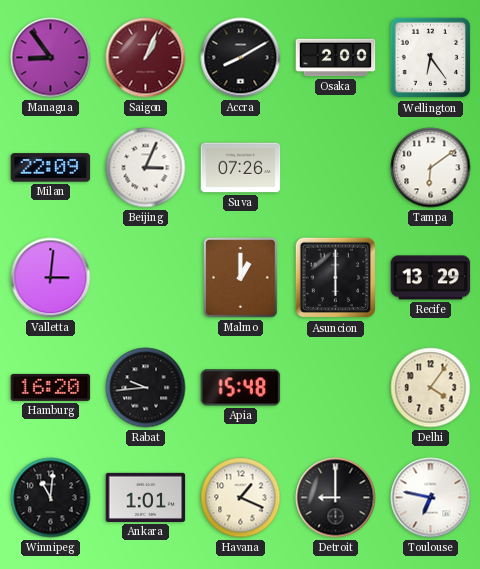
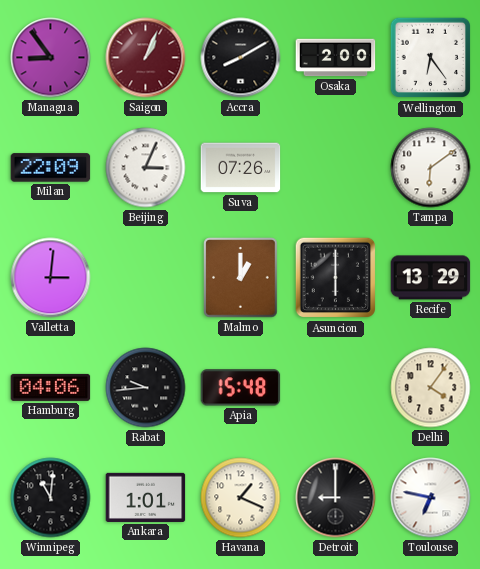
Hamburg: 16:20 -> 04:06
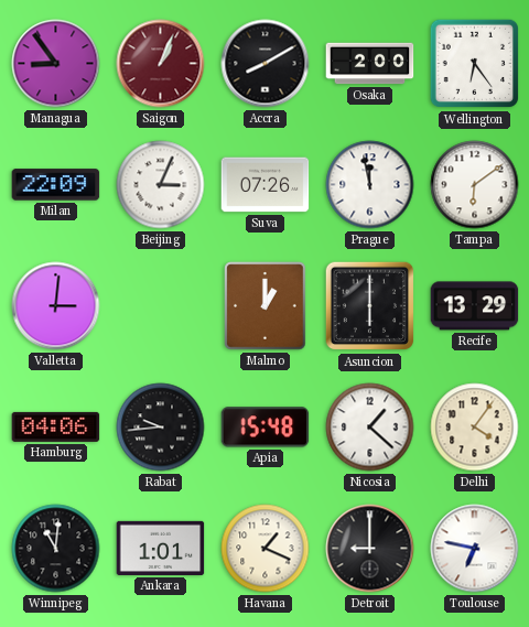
Prague: none -> 11:58
Nicosia: none -> 1:22
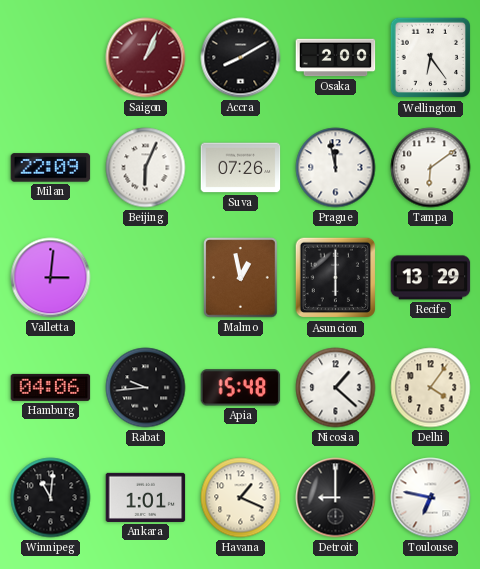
Managua: 8:54 -> none
Beijing: 3:04 -> 6:04
Malmo: 1:00 -> 12:58
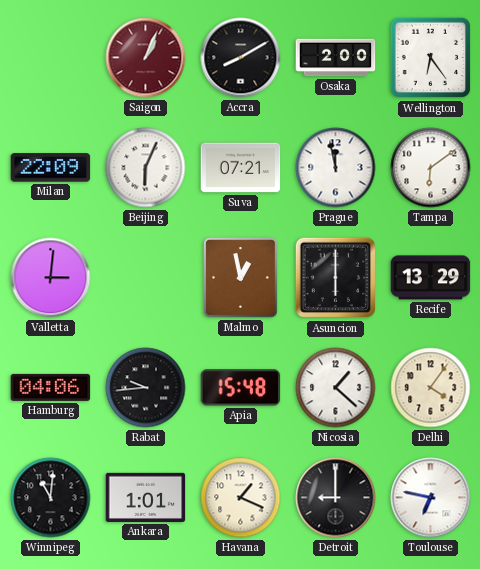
Suva: 07:26 -> 07:21
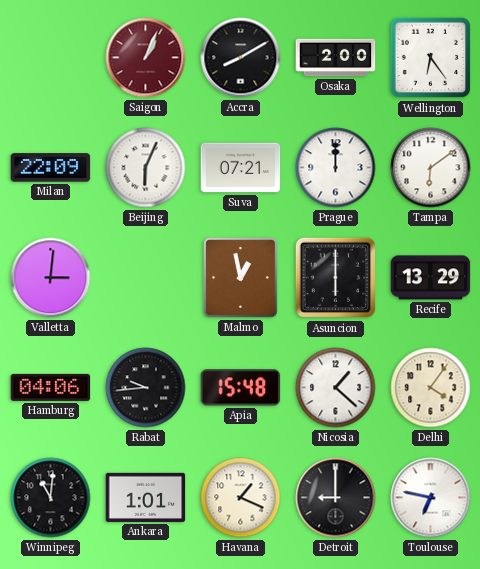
Prague: 11:58 -> 12:00
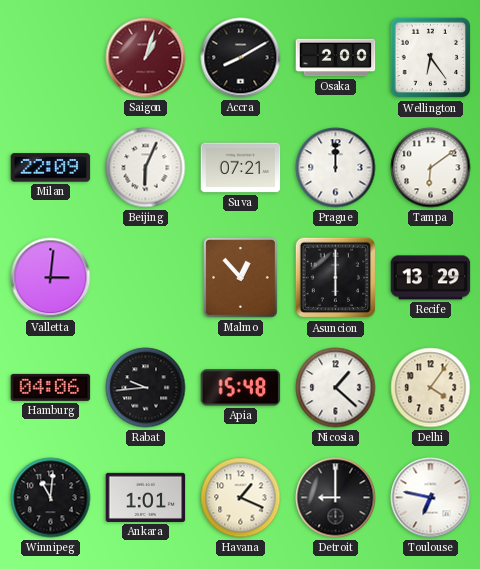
Saigon: 1:04 -> 1:03
Malmo: 12:58 -> 12:53
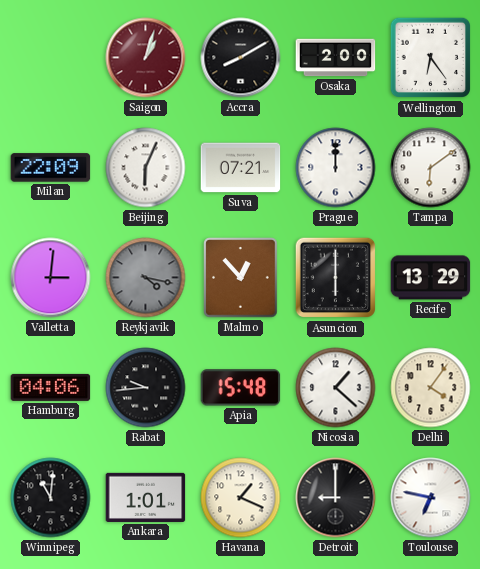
Reykjavik: none -> 4:17
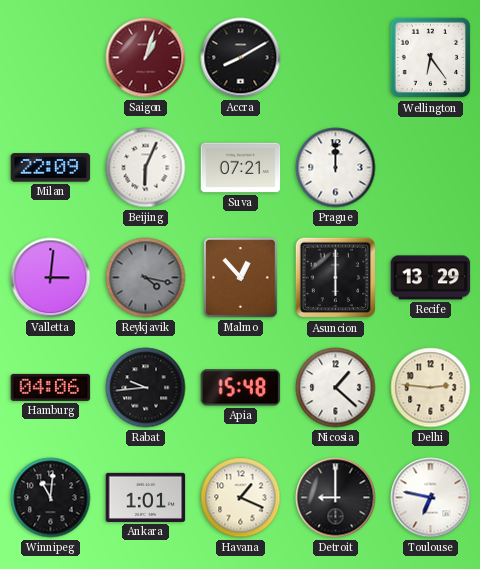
Osaka: 2:00 -> none
Tampa: 6:09 -> none
Delhi: 4:06 -> 2:46
